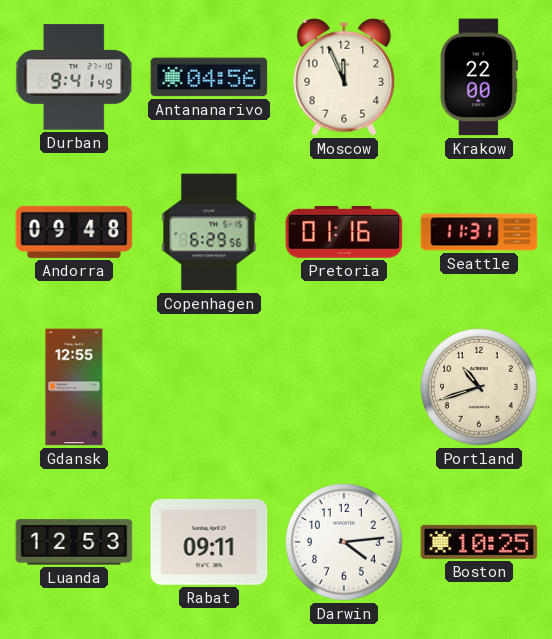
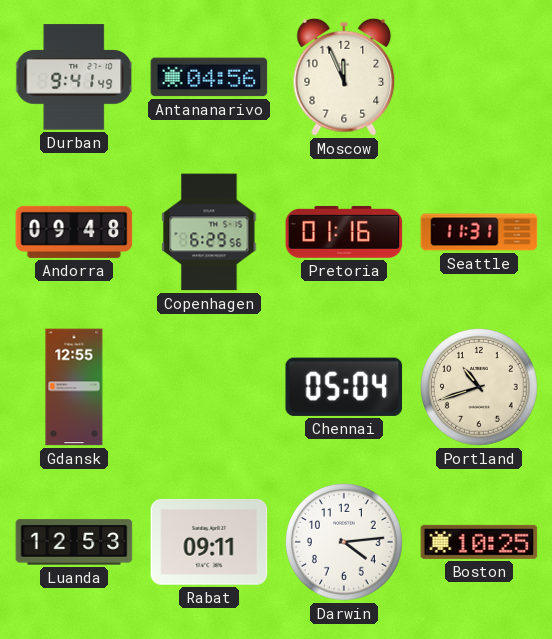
Krakow: 22:00 -> none
Chennai: none -> 05:04
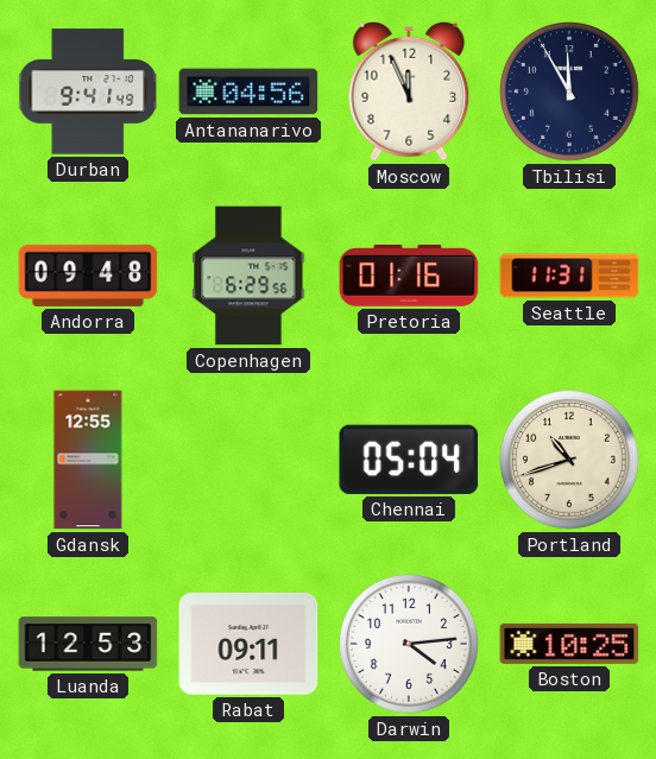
Tbilisi: none -> 11:55
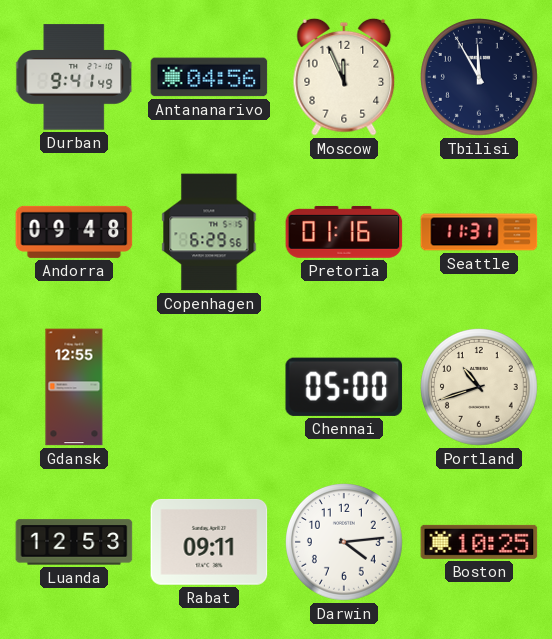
Chennai: 05:04 -> 05:00
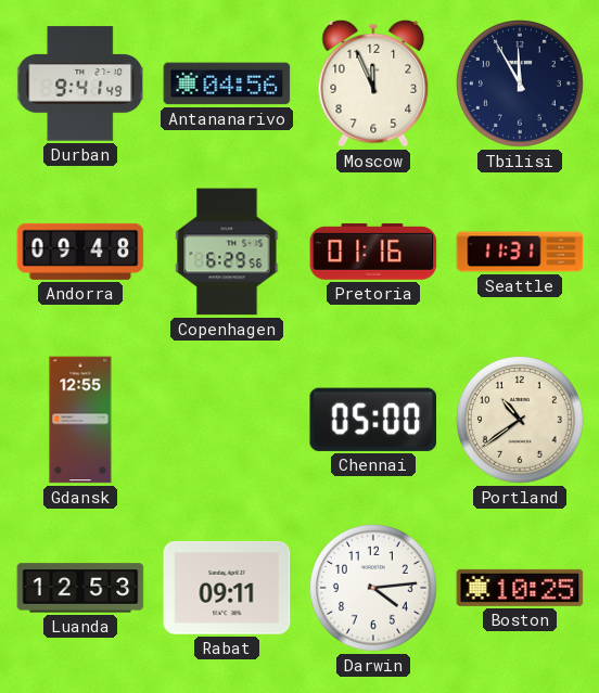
Portland: 10:42 -> 10:39
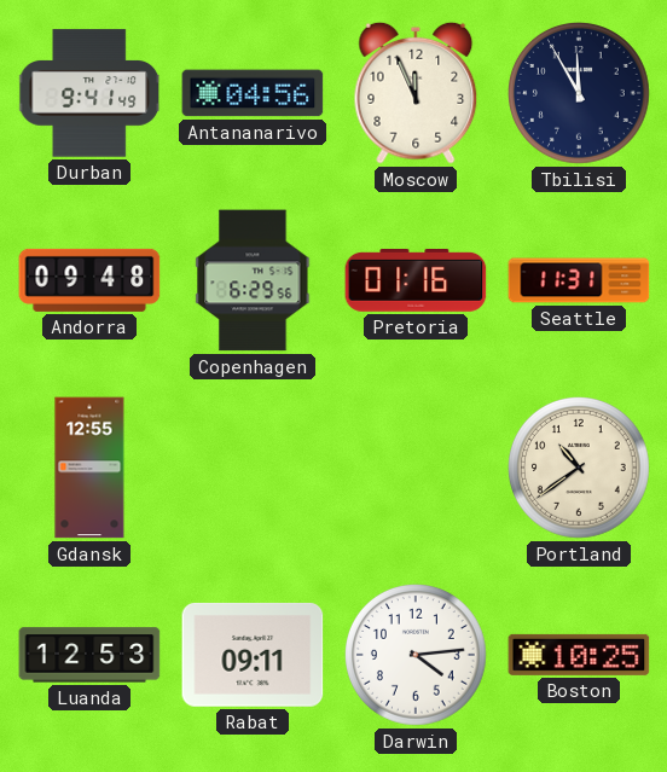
Chennai: 05:00 -> none
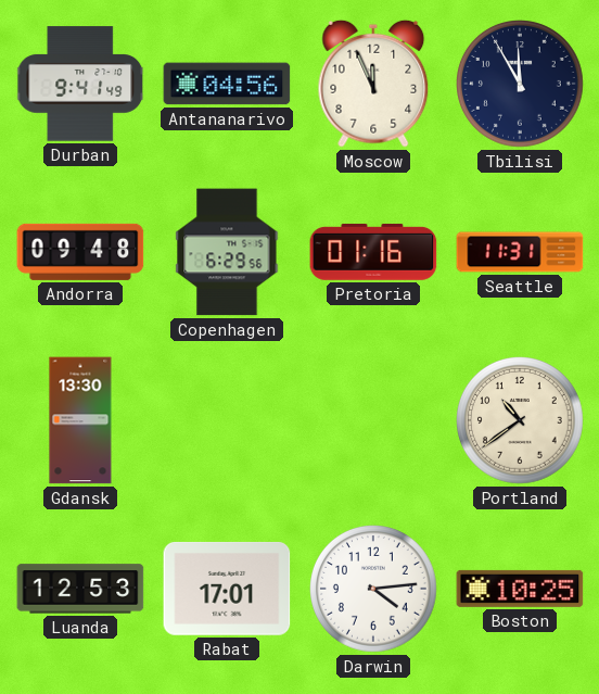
Gdansk: 12:55 -> 13:30
Rabat: 09:11 -> 17:01
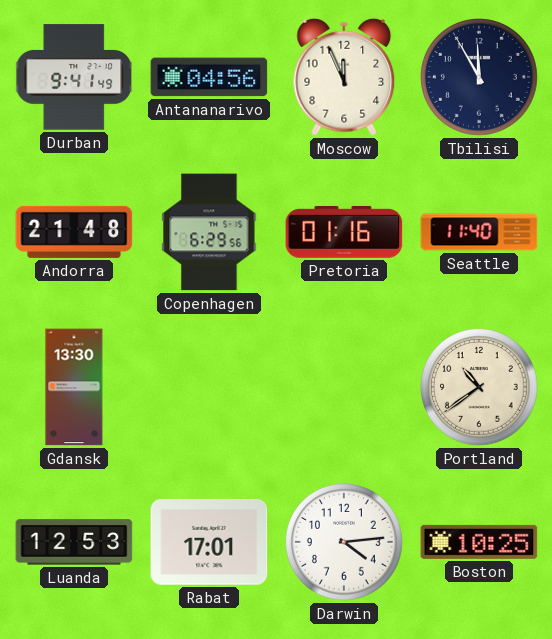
Andorra: 09:48 -> 21:48
Seattle: 11:31 -> 11:40
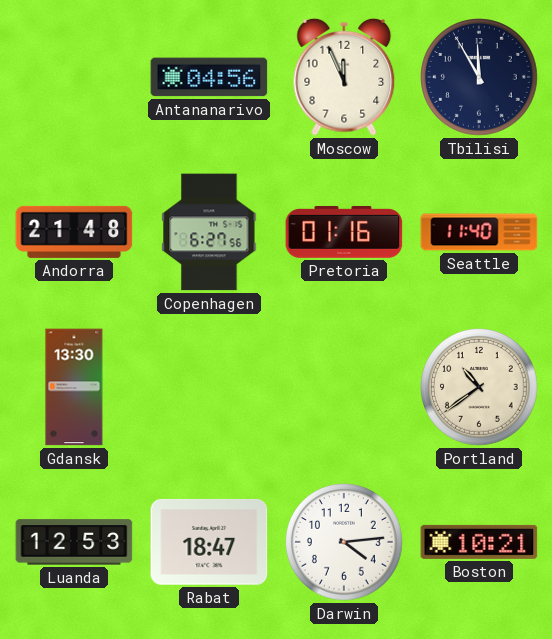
Durban: 9:41 -> none
Copenhagen: 6:29 -> 6:27
Rabat: 17:01 -> 18:47
Boston: 10:25 -> 10:21
